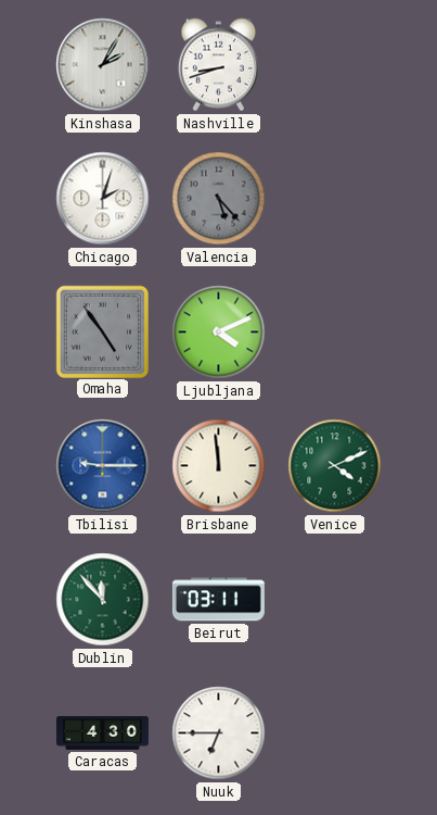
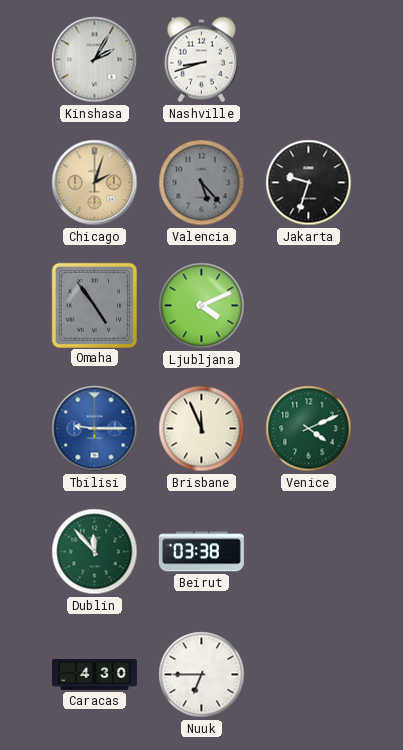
Chicago dial: white -> champagne
Jakarta: none -> 9:33
Brisbane: 11:59 -> 11:56
Beirut: 03:11 -> 03:38
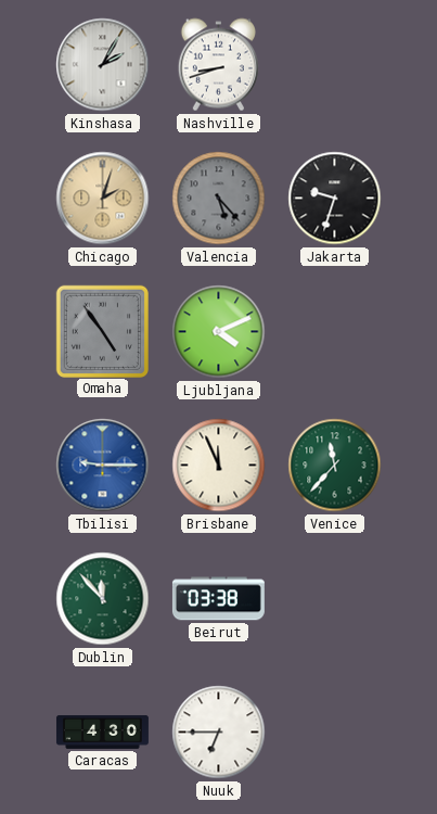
Venice: 4:11 -> 11:37
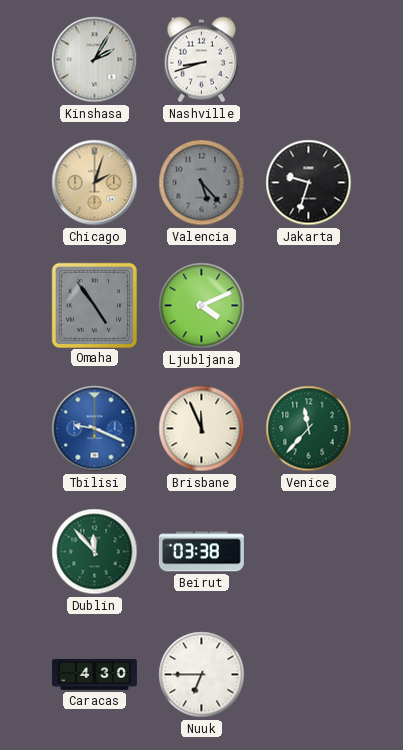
Tbilisi: 9:15 -> 9:19
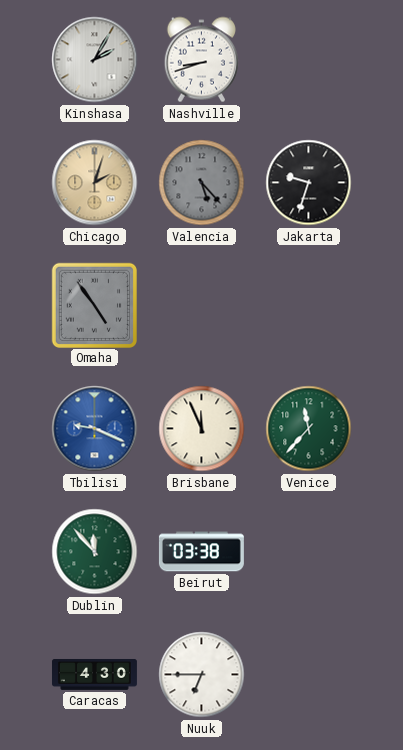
Ljubljana: 4:11 -> none
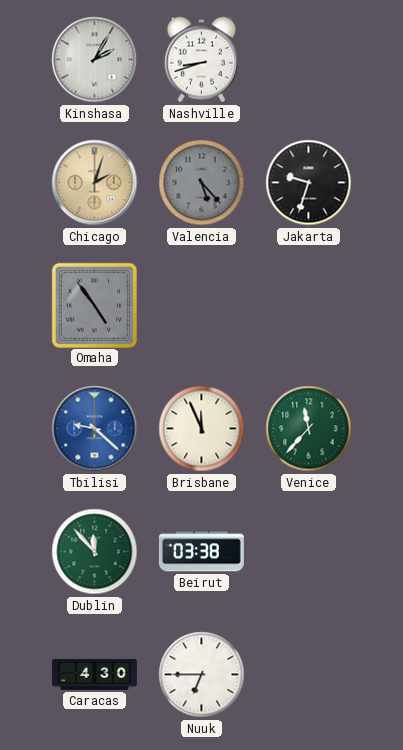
Tbilisi: 9:19 -> 9:22
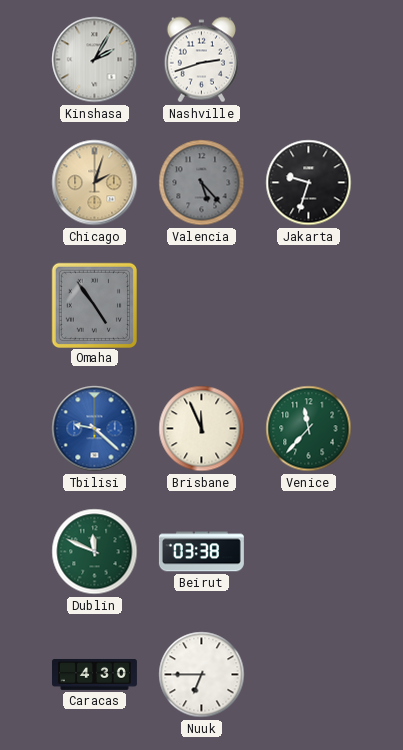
Nashville: 8:42 -> 2:42
Dublin: 11:53 -> 11:49
